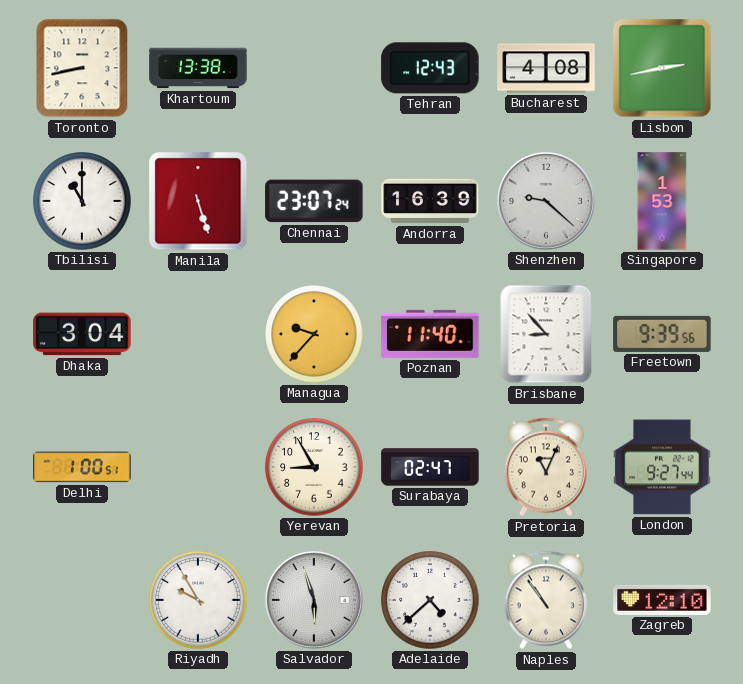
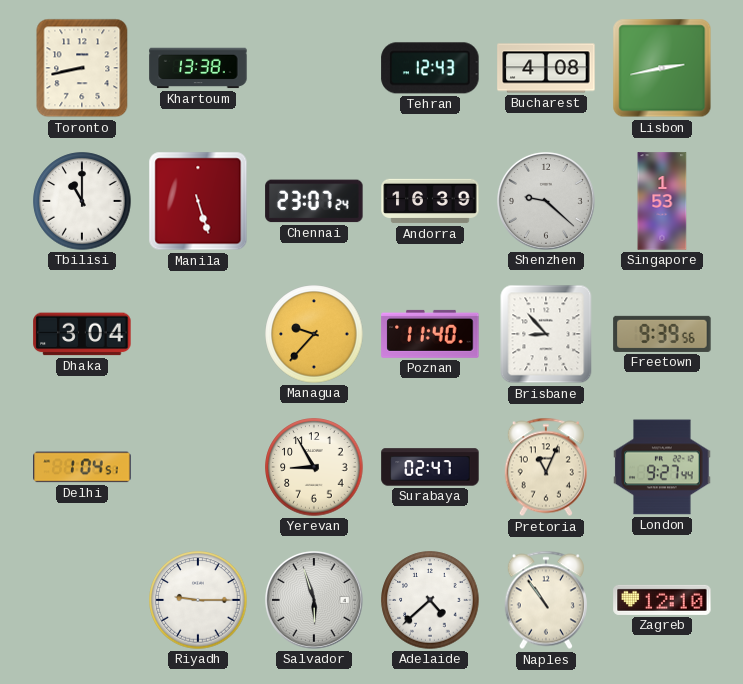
Delhi: 1:00 -> 1:04
Riyadh: 9:55 -> 9:15
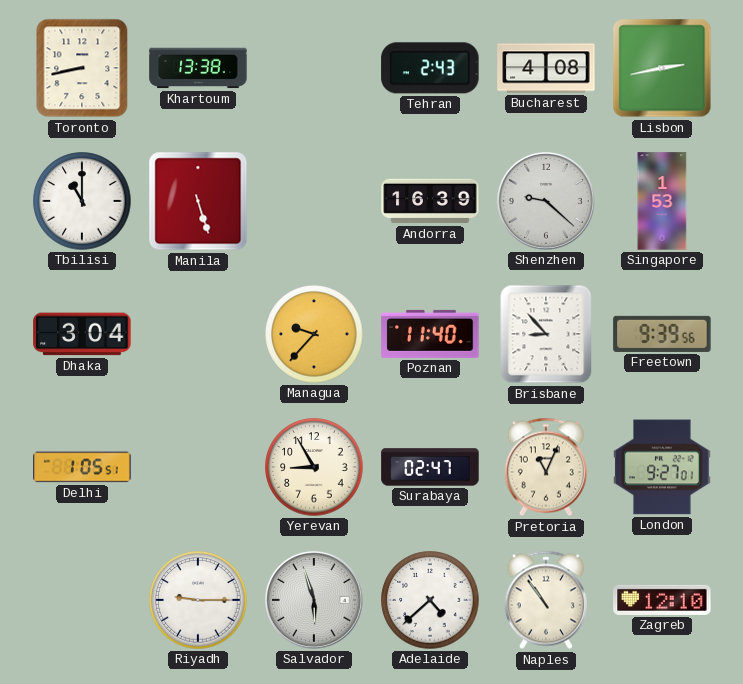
Tehran: 12:43 -> 2:43
Chennai: 23:07 -> none
Delhi: 1:04 -> 1:05
London: 9:27:44 -> 9:27:01
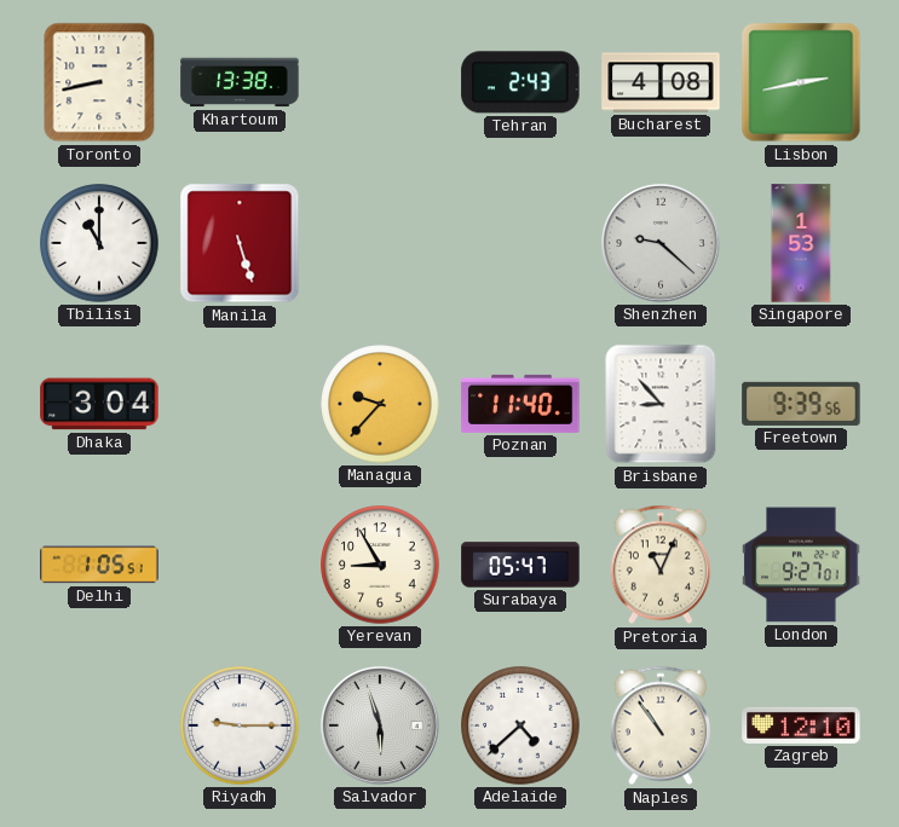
Andorra: 16:39 -> none
Surabaya: 02:47 -> 05:47
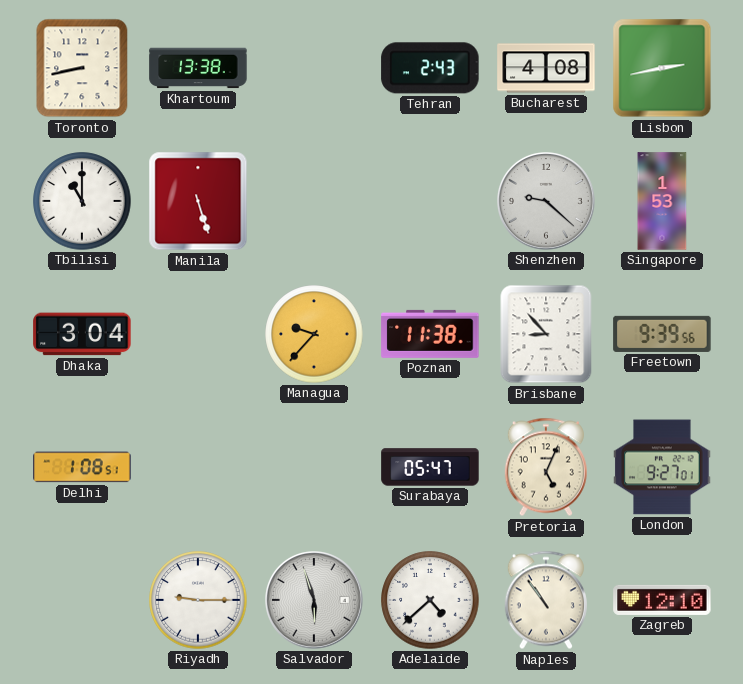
Poznan: 11:40 -> 11:38
Delhi: 1:05 -> 1:08
Yerevan: 8:55 -> none
Pretoria: 11:04 -> 5:04
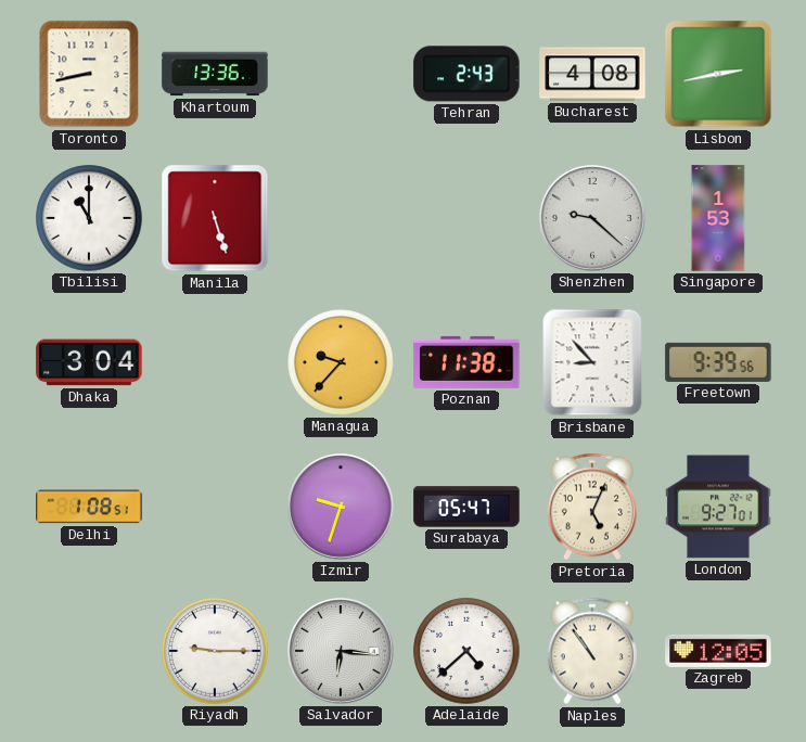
Khartoum: 13:38 -> 13:36
Izmir: none -> 9:33
Salvador: 5:57 -> 6:16
Zagreb: 12:10 -> 12:05
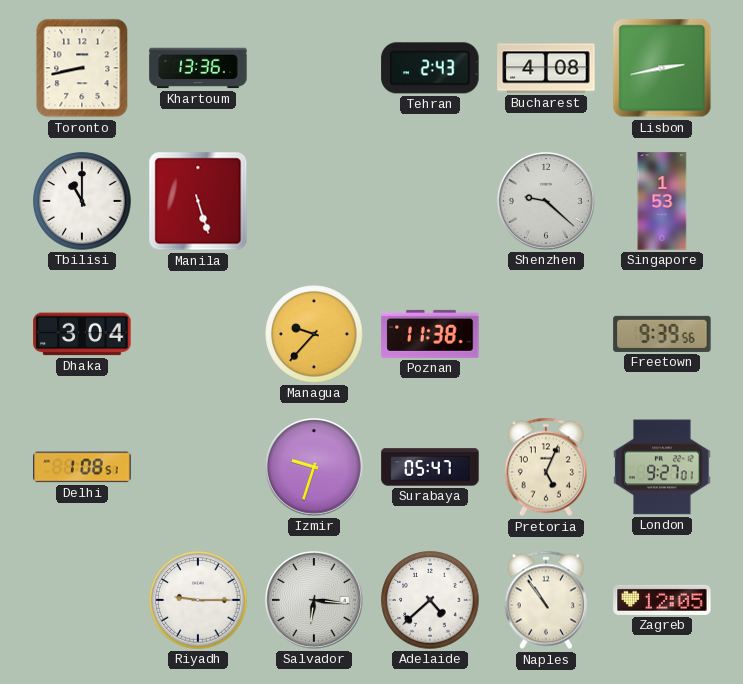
Brisbane: 8:53 -> none
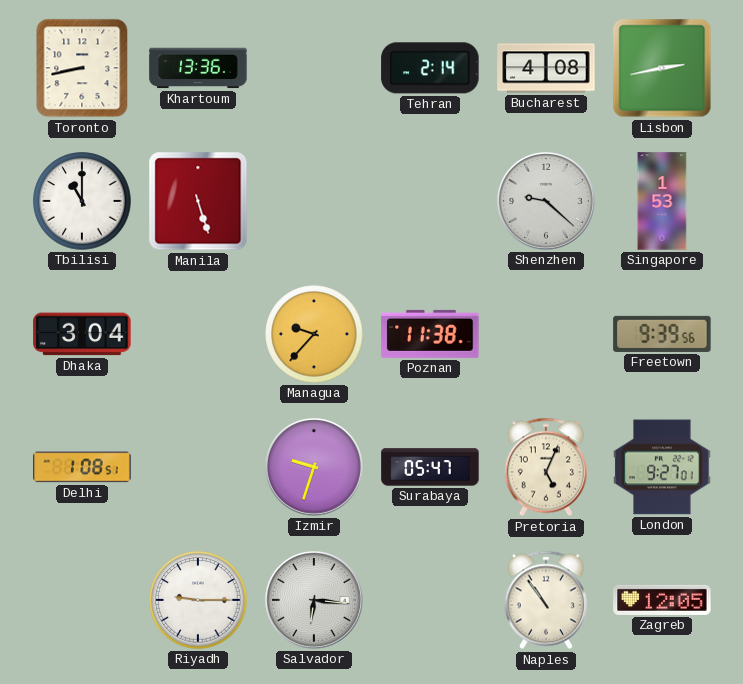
Tehran: 2:43 -> 2:14
Adelaide: 4:38 -> none
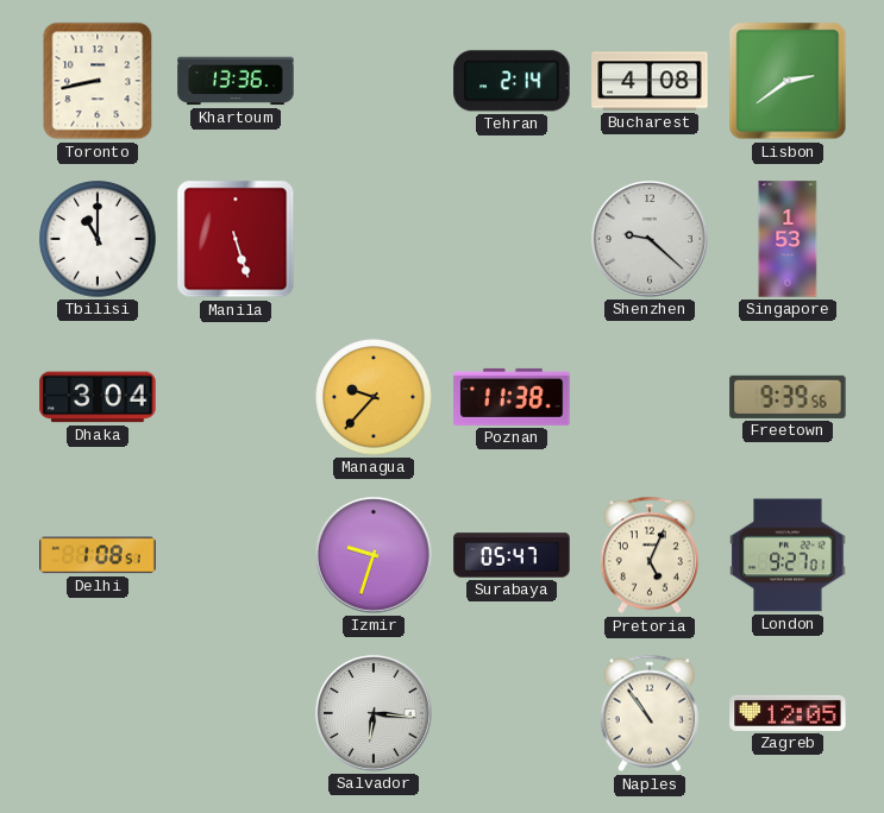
Lisbon: 2:43 -> 2:39
Riyadh: 9:15 -> none
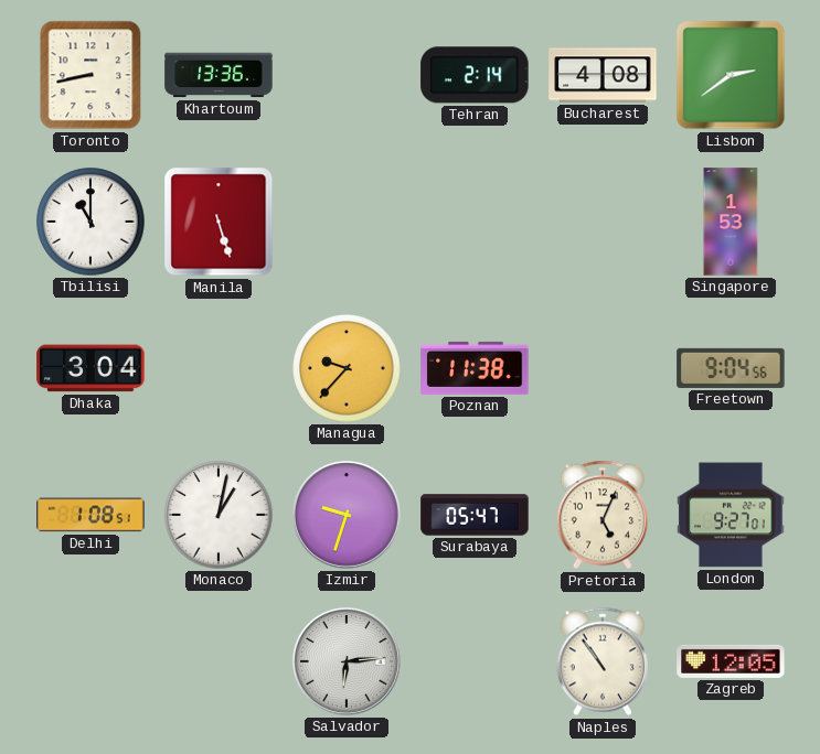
Shenzhen: 9:22 -> none
Freetown: 9:39 -> 9:04
Monaco: none -> 1:02
Salvador: 6:16 -> 6:14
